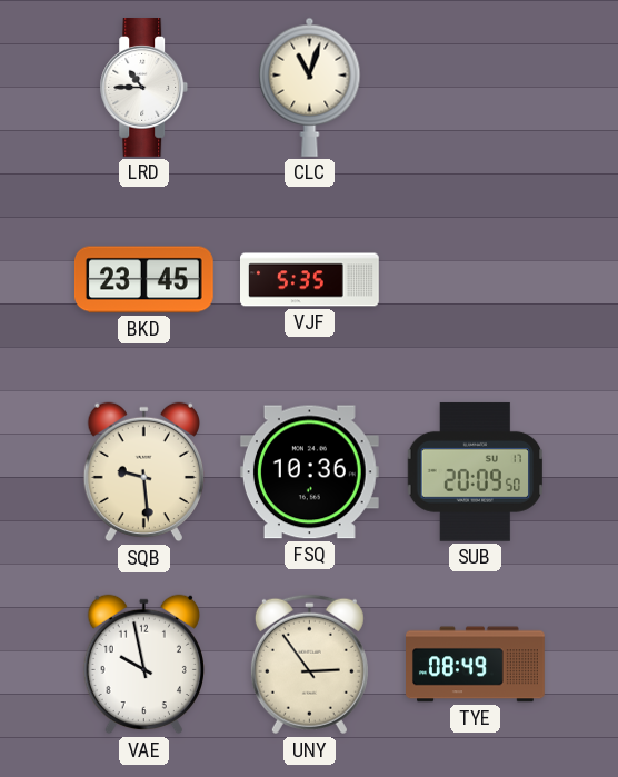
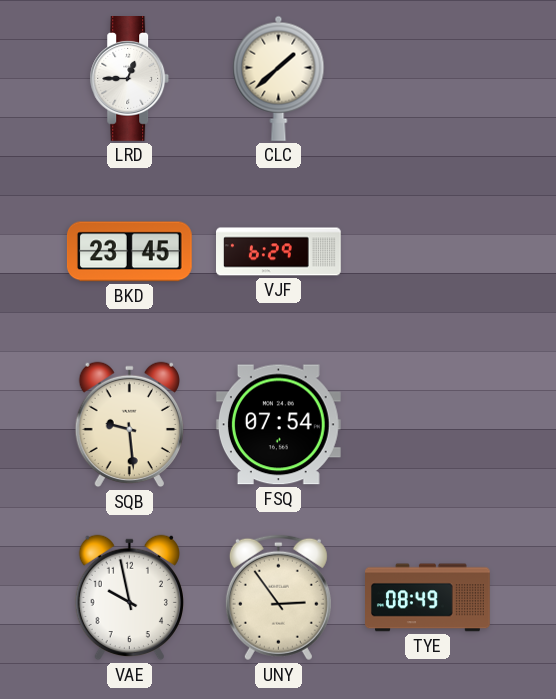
LRD: 10:45 -> 12:45
CLC: 11:03 -> 1:38
VJF: 5:35 -> 6:29
FSQ: 10:36 -> 07:54
SUB: 20:09 -> none
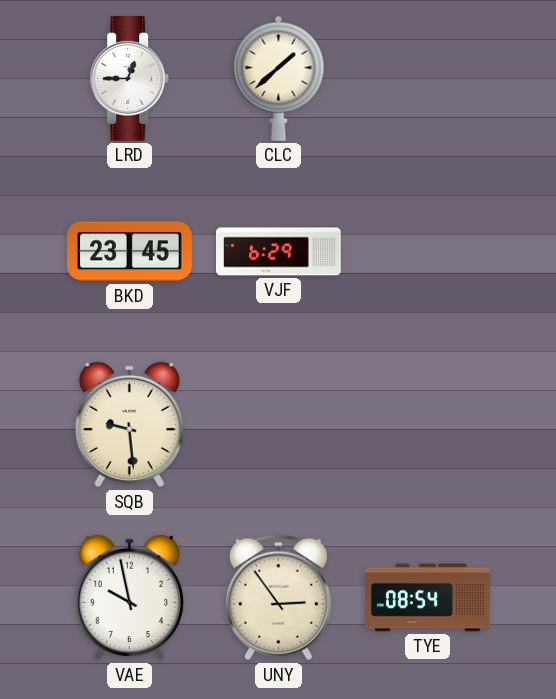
FSQ: 07:54 -> none
TYE: 08:49 -> 08:54
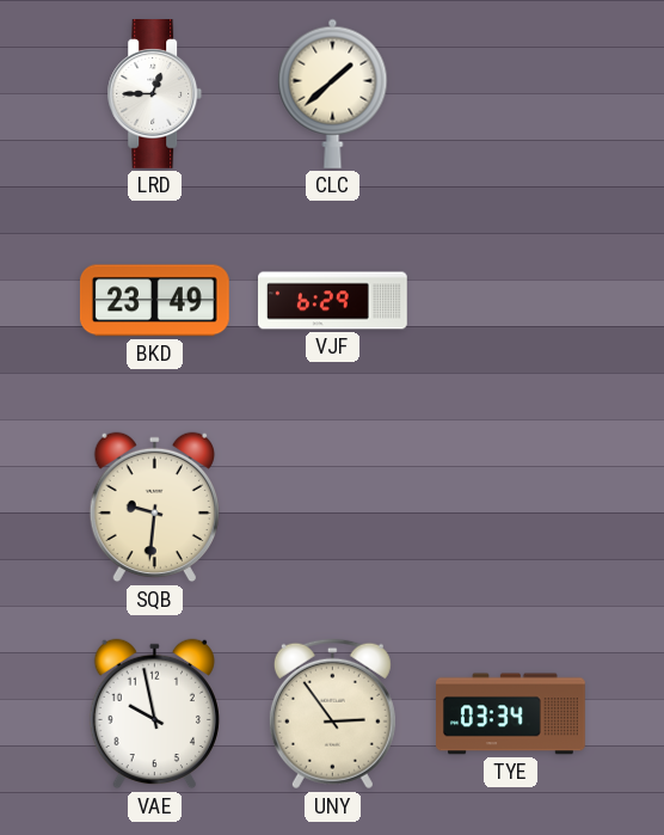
BKD: 23:45 -> 23:49
SQB: 9:29 -> 9:31
TYE: 08:54 -> 03:34
